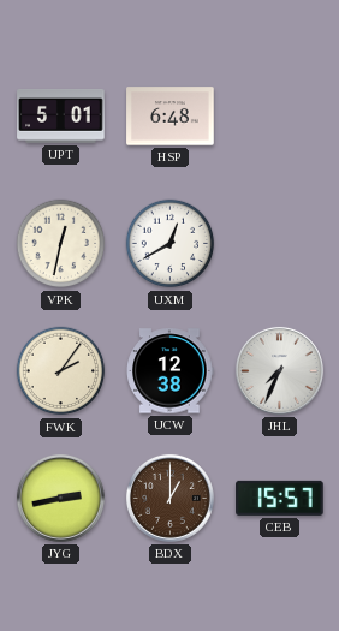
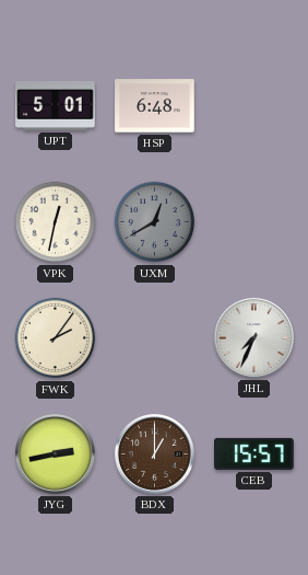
UXM dial: white -> grey
UCW: 12:38 -> none
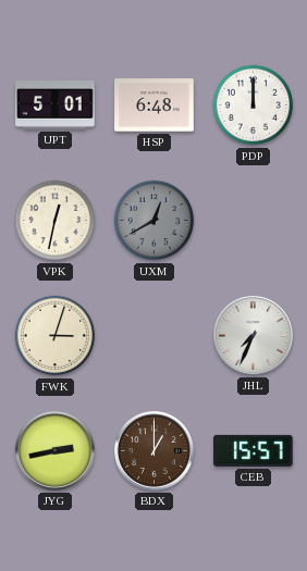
PDP: none -> 12:00
FWK: 2:06 -> 3:03
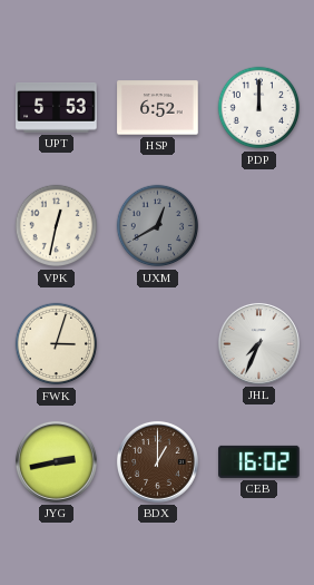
UPT: 5:01 -> 5:53
HSP: 6:48 -> 6:52
CEB: 15:57 -> 16:02
